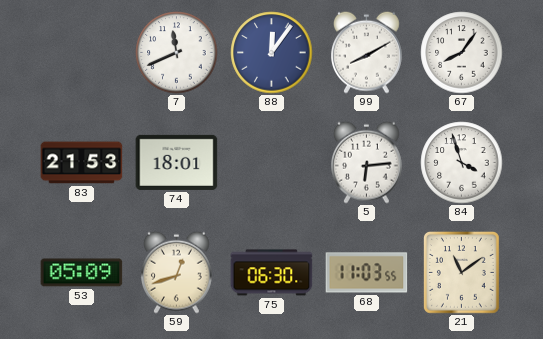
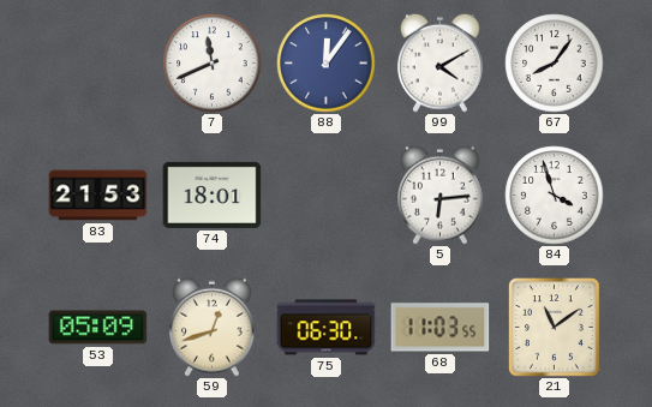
99: 8:10 -> 4:10
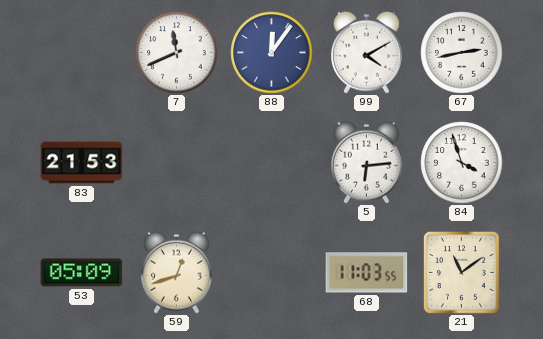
67: 8:06 -> 2:43
74: 18:01 -> none
75: 06:30 -> none
